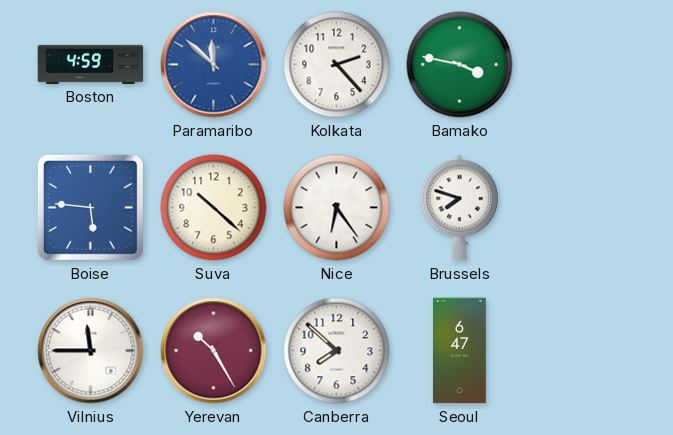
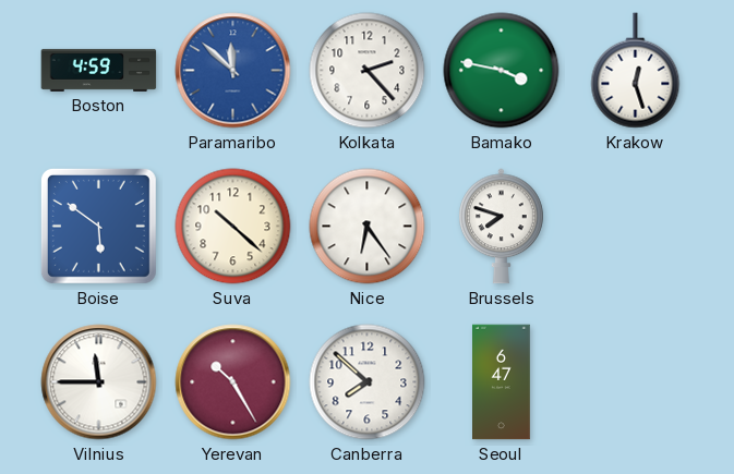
Krakow: none -> 12:27
Boise: 5:46 -> 5:51
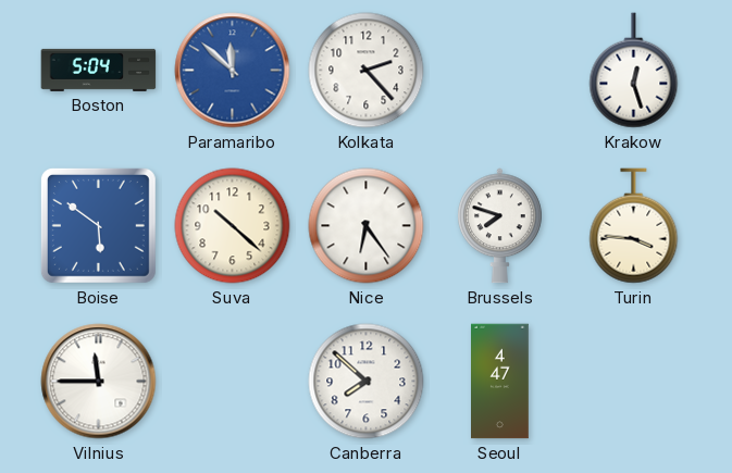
Boston: 4:59 -> 5:04
Bamako: 3:47 -> none
Turin: none -> 3:46
Yerevan: 10:25 -> none
Seoul: 6:47 -> 4:47
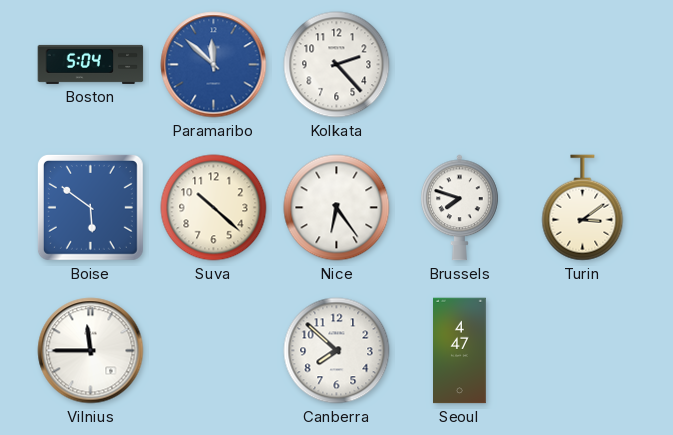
Krakow: 12:27 -> none
Turin: 3:46 -> 3:09
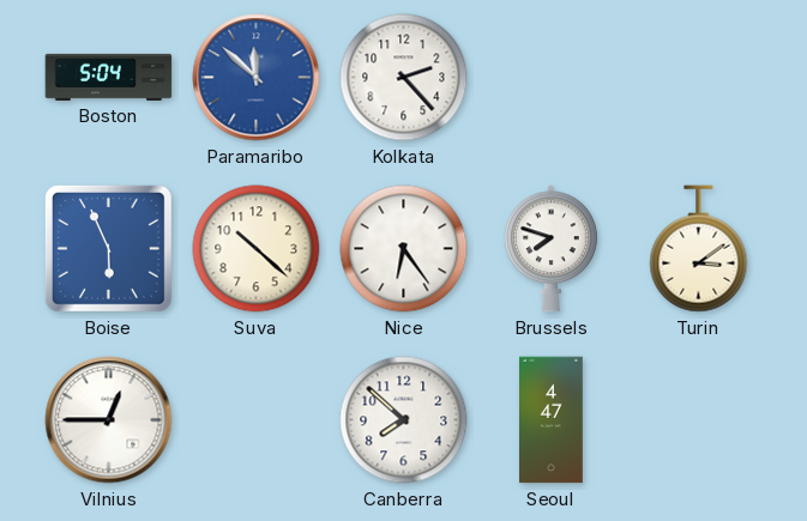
Boise: 5:51 -> 5:56
Vilnius: 11:45 -> 12:45
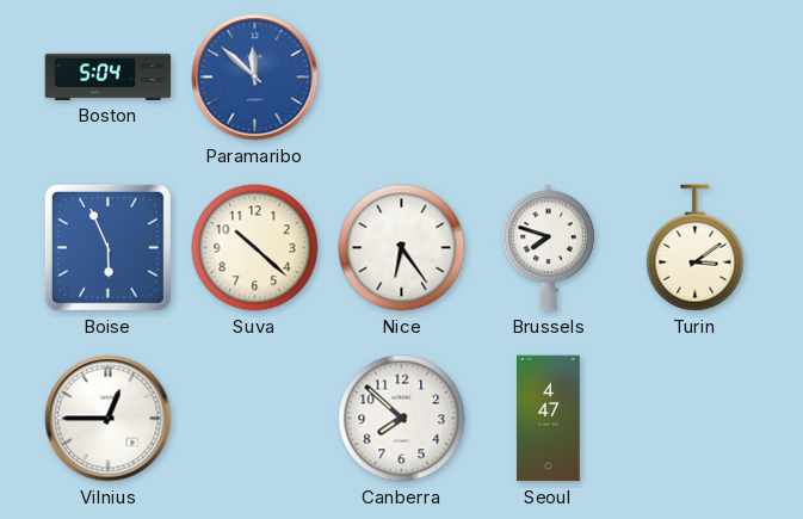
Kolkata: 2:23 -> none
